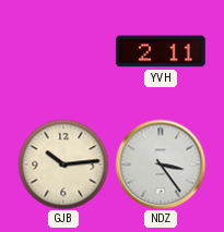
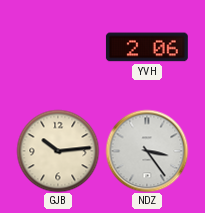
YVH: 2:11 -> 2:06
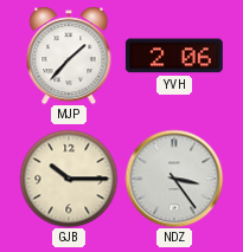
MJP: none -> 1:37
GJB: 10:14 -> 10:15
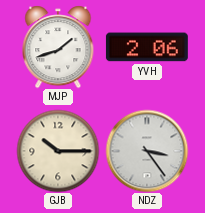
MJP: 1:37 -> 1:42
